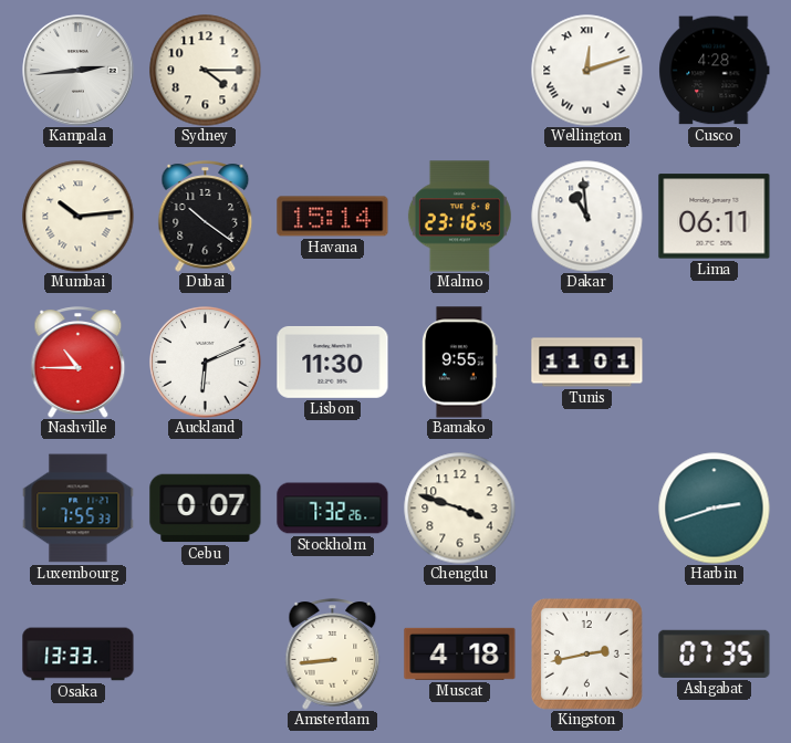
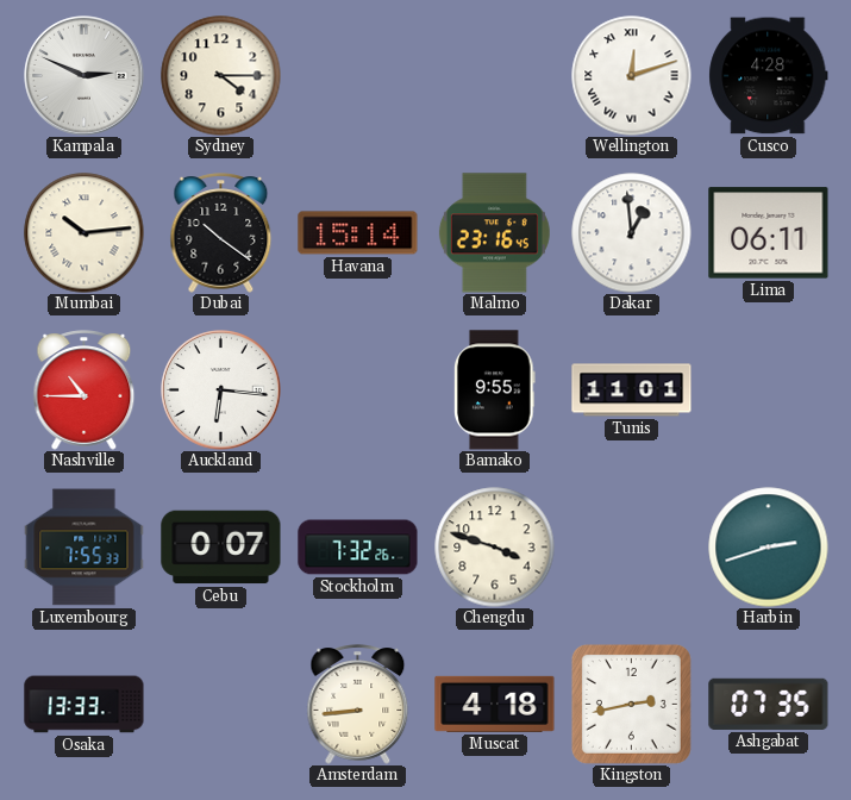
Kampala: 2:44 -> 2:49
Dakar: 10:59 -> 12:59
Auckland: 6:11 -> 6:16
Lisbon: 11:30 -> none
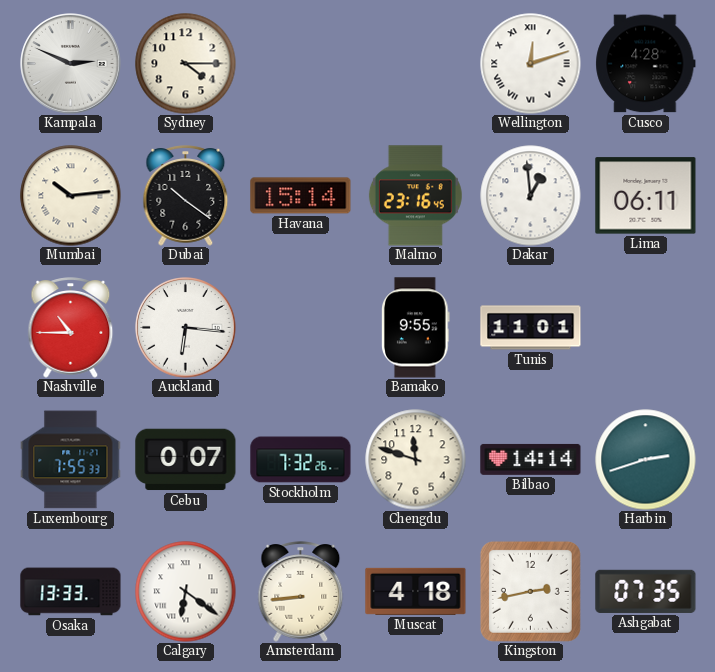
Chengdu: 3:48 -> 11:48
Bilbao: none -> 14:14
Calgary: none -> 6:21
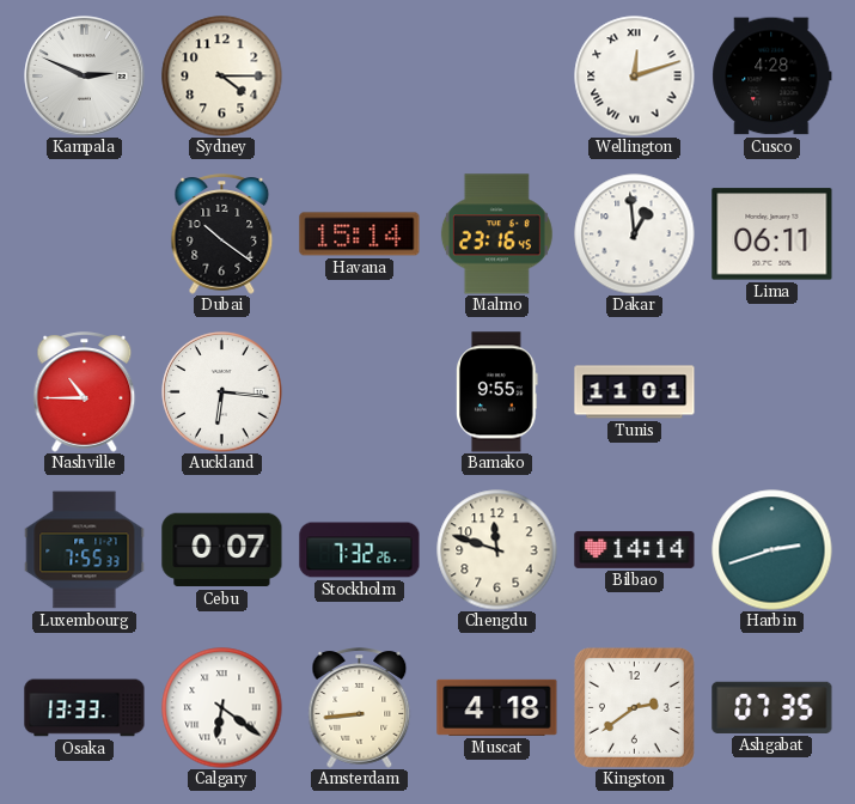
Mumbai: 10:14 -> none
Kingston: 2:43 -> 2:39
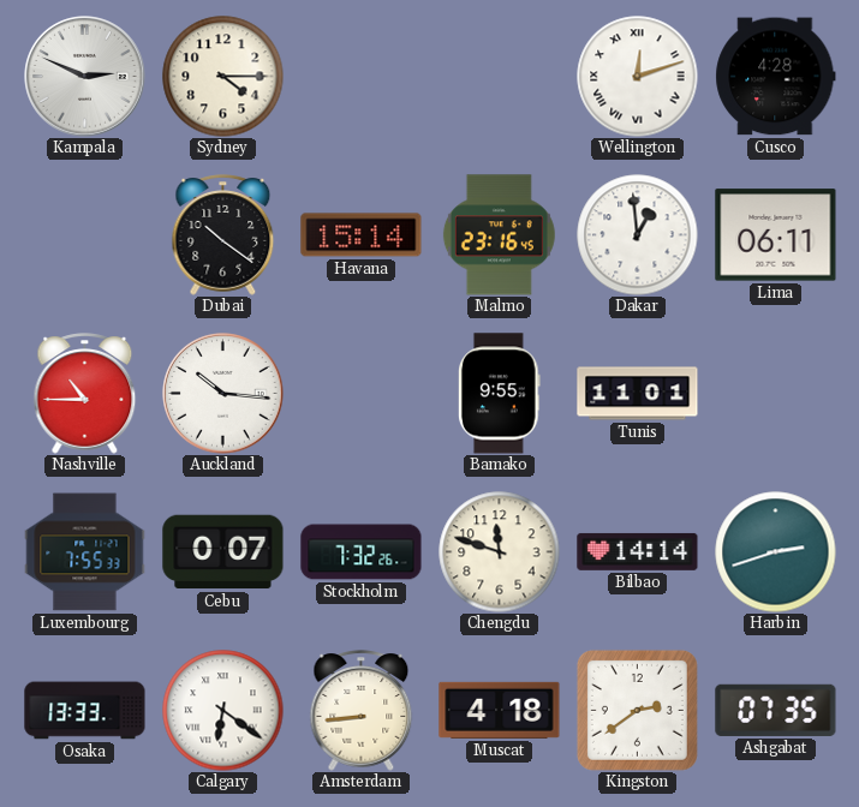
Auckland: 6:16 -> 10:16
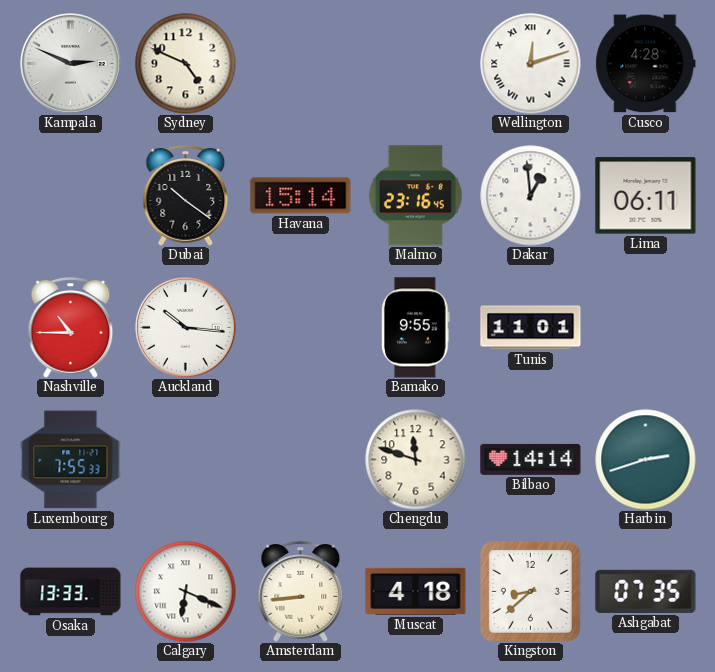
Sydney: 4:15 -> 4:49
Cebu: 0:07 -> none
Stockholm: 7:32 -> none
Calgary: 6:21 -> 6:19
Kingston: 2:39 -> 8:38
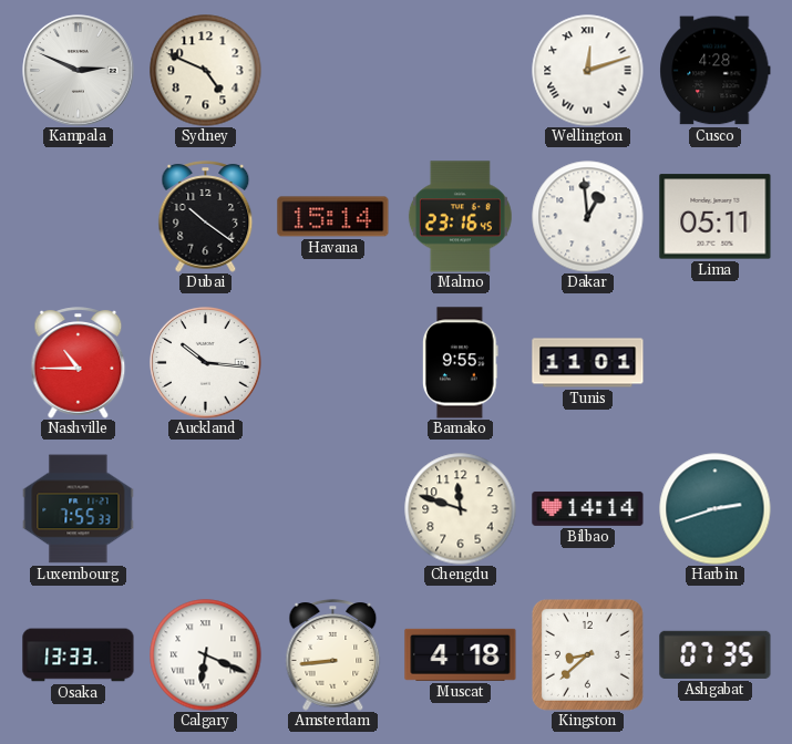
Lima: 06:11 -> 05:11
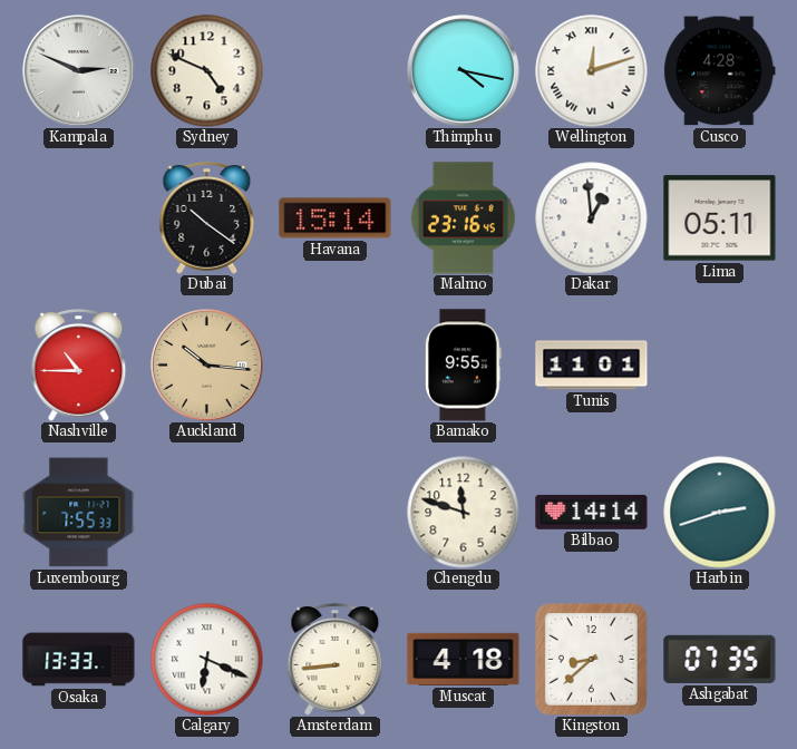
Thimphu: none -> 4:17
Auckland dial: white -> champagne
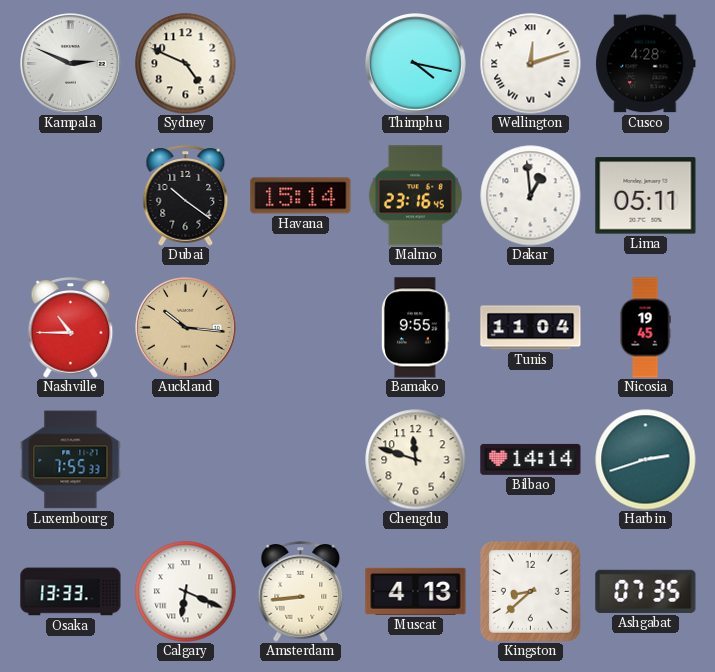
Tunis: 11:01 -> 11:04
Nicosia: none -> 19:45
Muscat: 4:18 -> 4:13
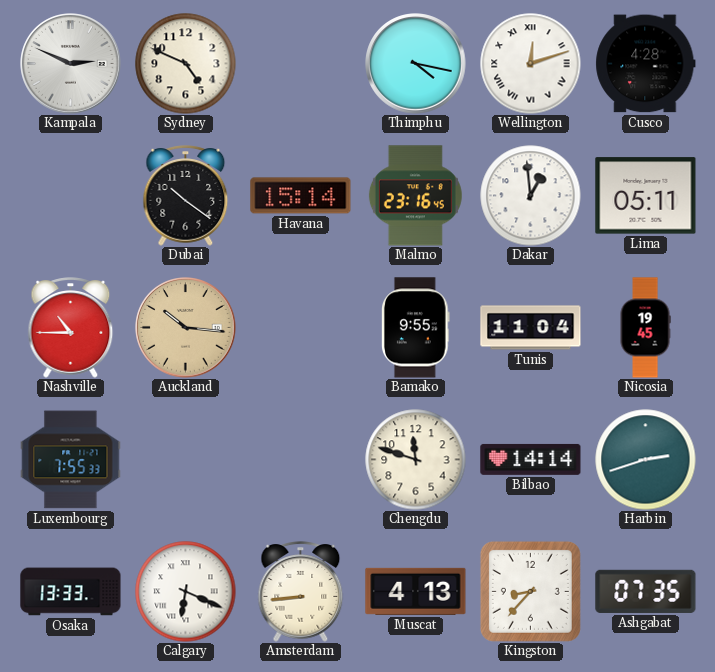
Kingston: 8:38 -> 8:37
